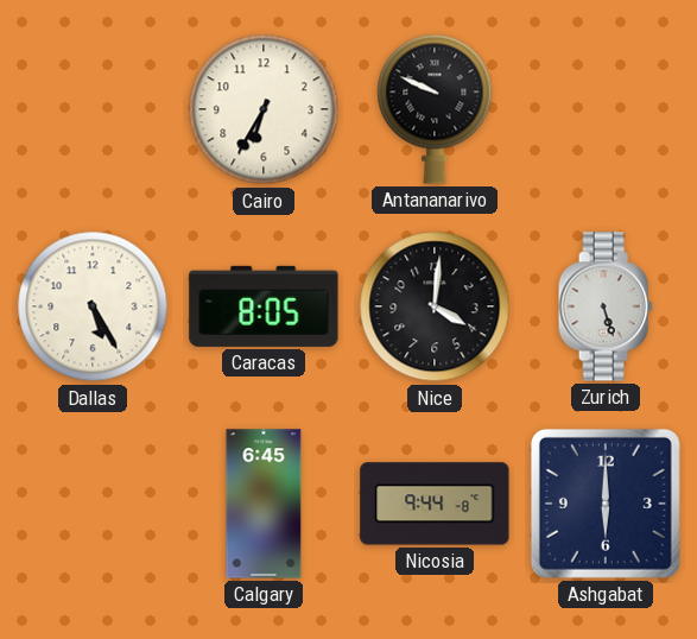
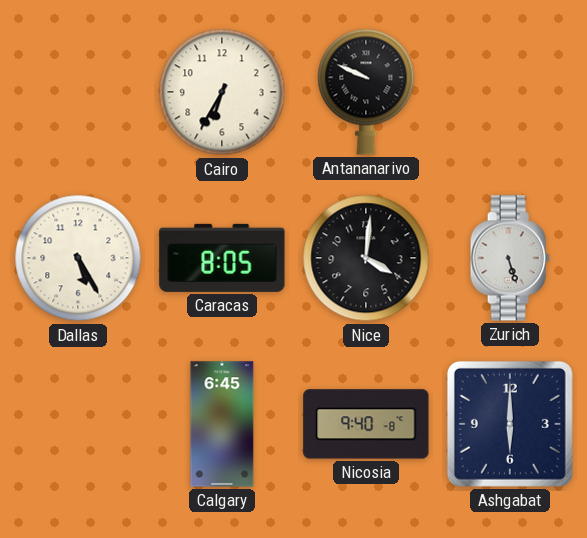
Nicosia: 9:44 -> 9:40
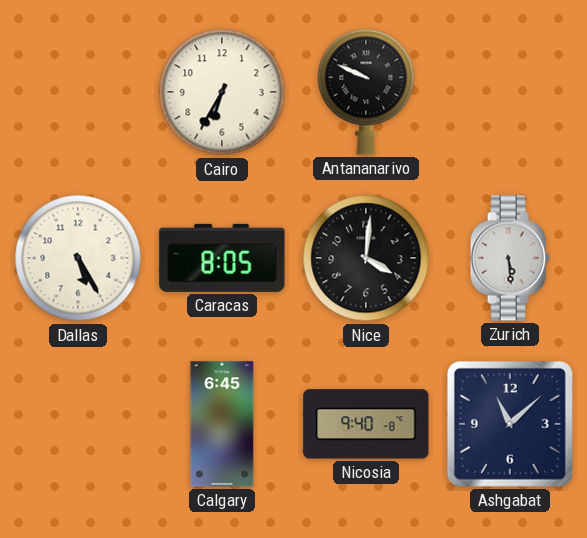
Zurich: 5:27 -> 5:29
Ashgabat: 6:00 -> 11:08
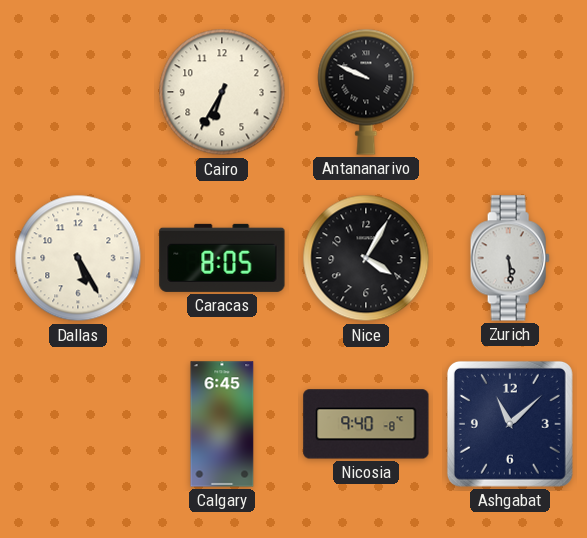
Nice: 4:01 -> 4:05
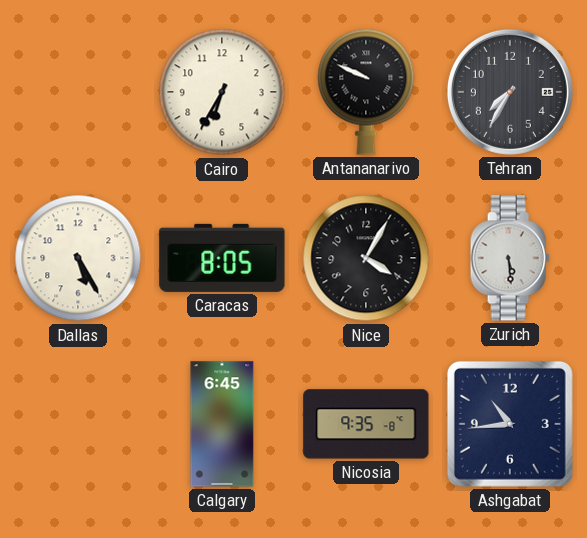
Tehran: none -> 7:35
Nicosia: 9:40 -> 9:35
Ashgabat: 11:08 -> 10:44
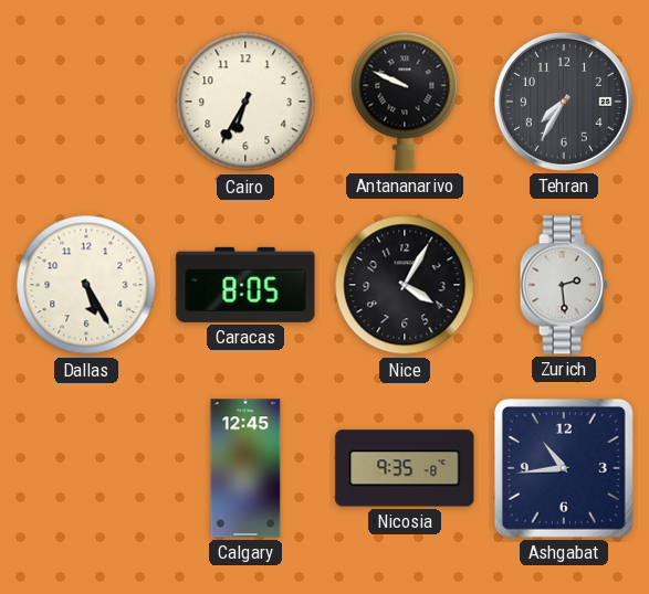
Zurich: 5:29 -> 2:29
Calgary: 6:45 -> 12:45
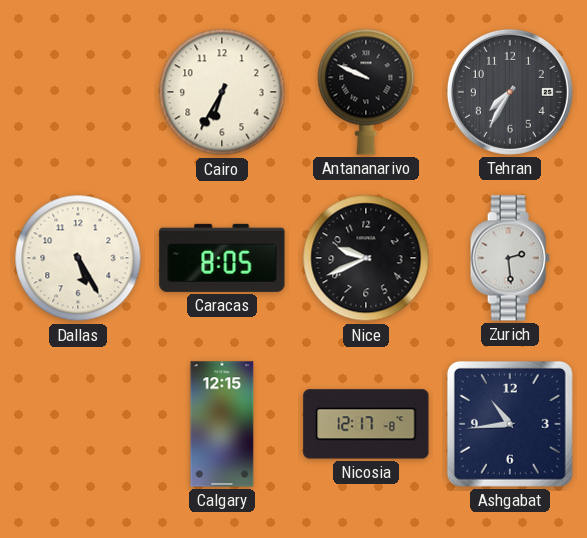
Nice: 4:05 -> 9:41
Calgary: 12:45 -> 12:15
Nicosia: 9:35 -> 12:17
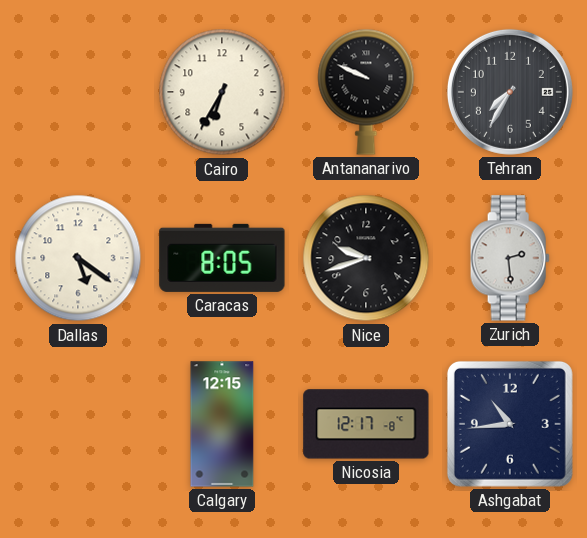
Dallas: 5:25 -> 5:21
Nice: 9:41 -> 9:42
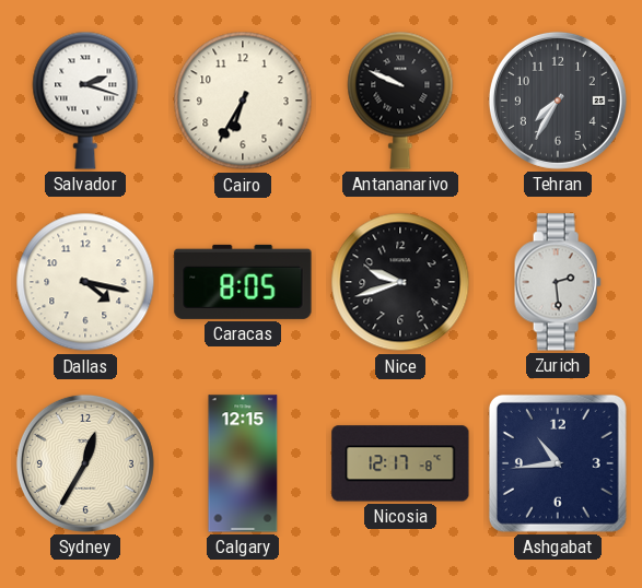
Salvador: none -> 2:18
Dallas: 5:21 -> 4:17
Sydney: none -> 12:35
